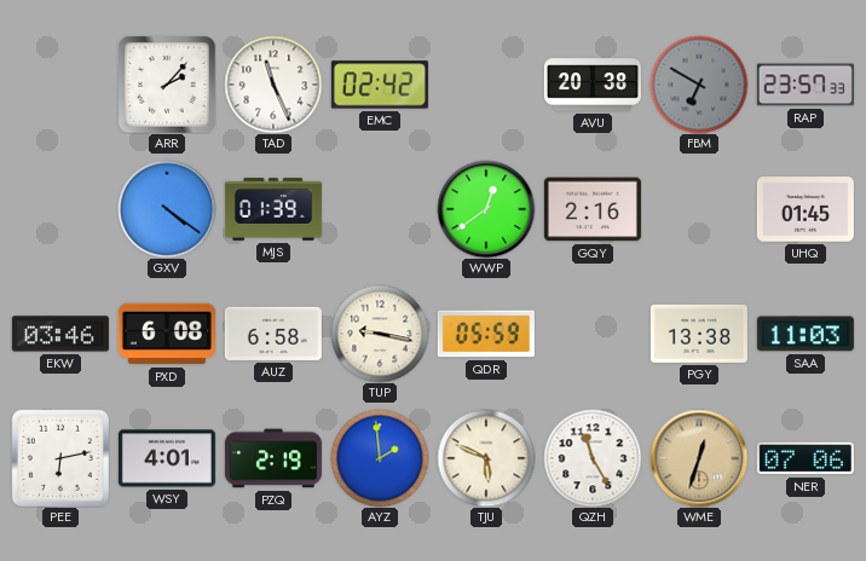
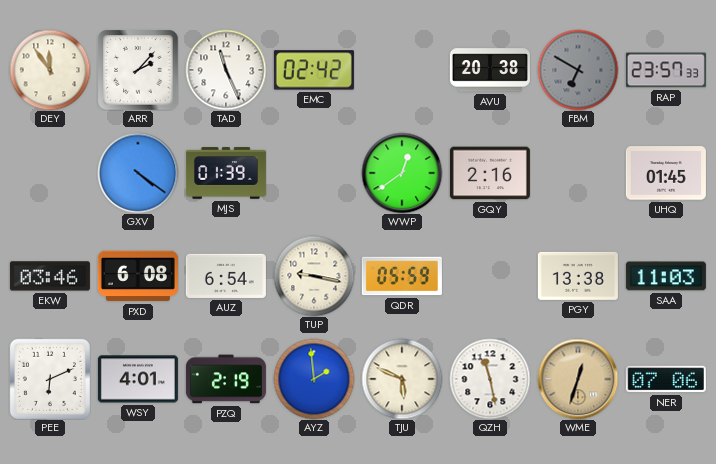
DEY: none -> 11:54
AUZ: 6:58 -> 6:54
PEE: 6:13 -> 6:11
QZH: 11:25 -> 11:28
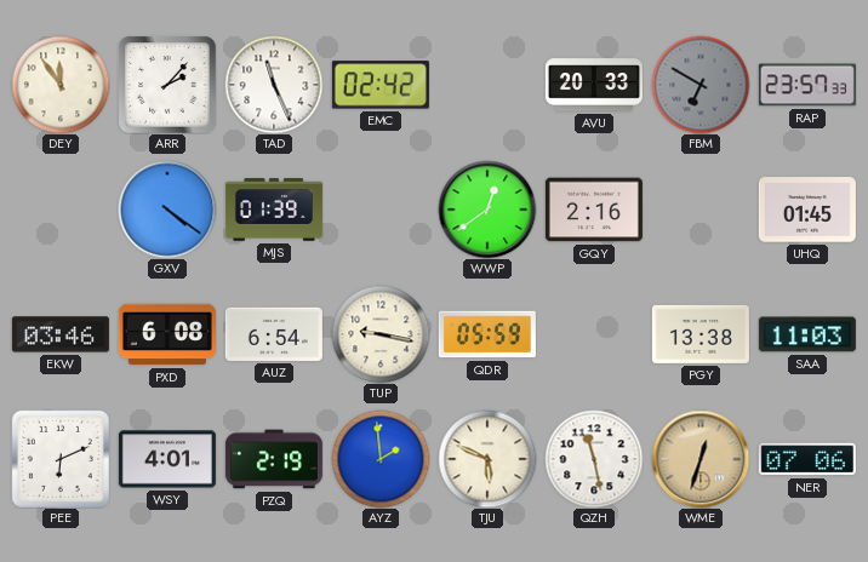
AVU: 20:38 -> 20:33
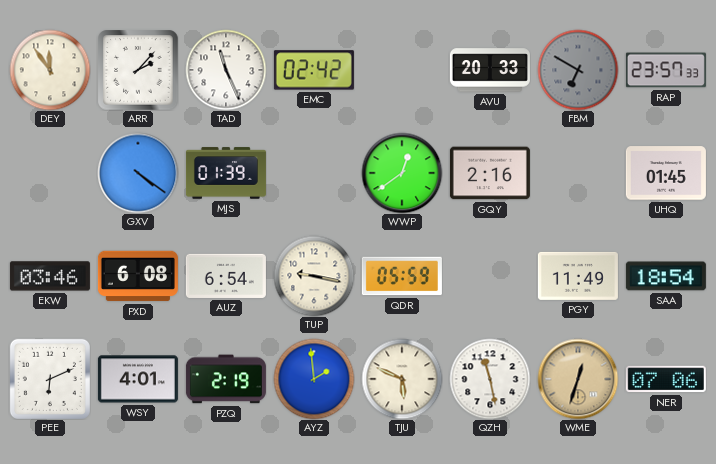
PGY: 13:38 -> 11:49
SAA: 11:03 -> 18:54
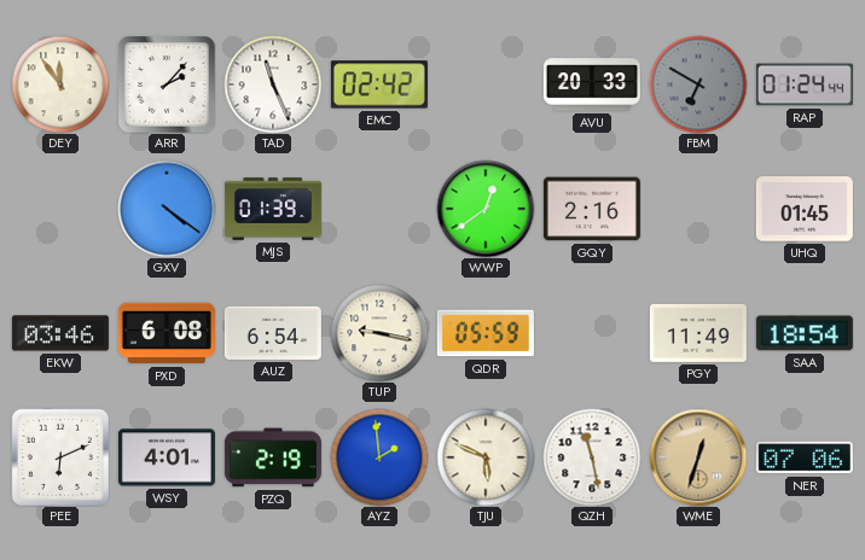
RAP: 23:57 -> 01:24
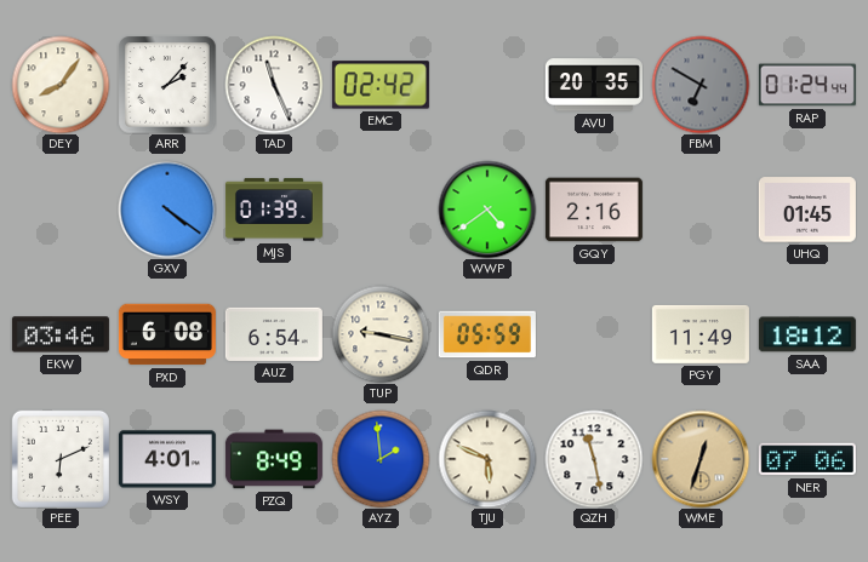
DEY: 11:54 -> 8:06
AVU: 20:33 -> 20:35
WWP: 12:39 -> 4:39
SAA: 18:54 -> 18:12
PZQ: 2:19 -> 8:49
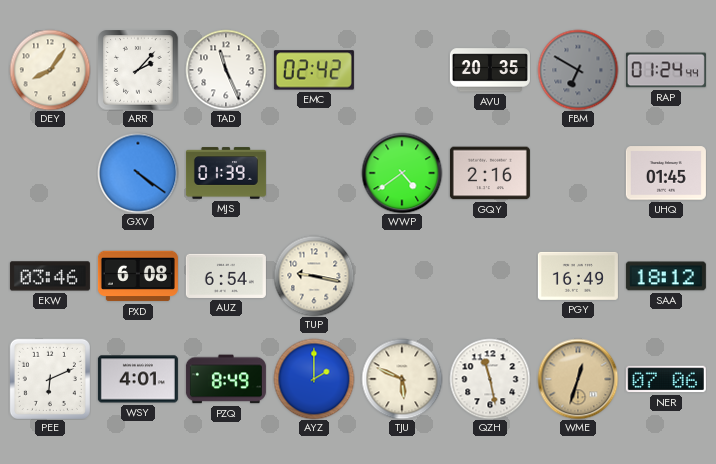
QDR: 05:59 -> none
PGY: 11:49 -> 16:49
AYZ: 1:59 -> 2:00
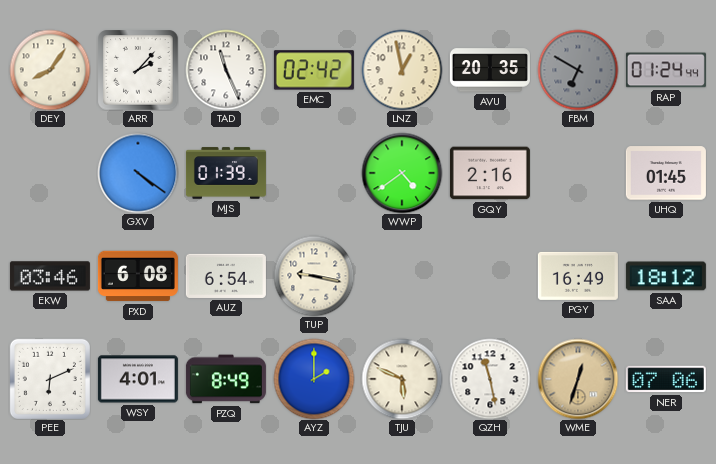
LNZ: none -> 12:58
